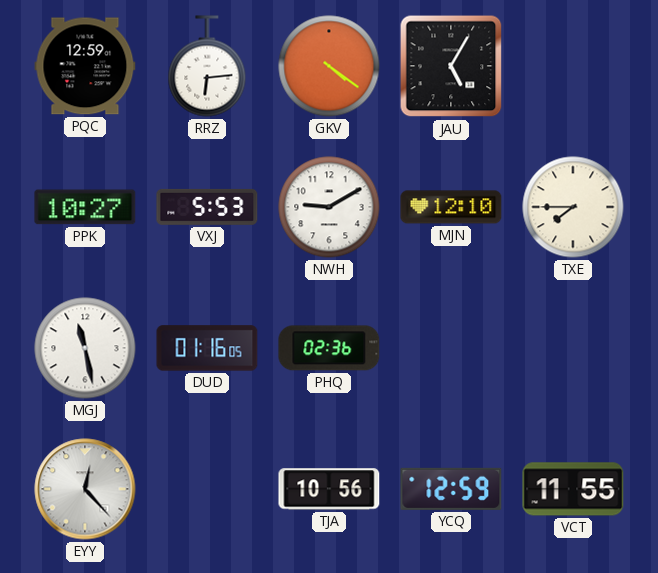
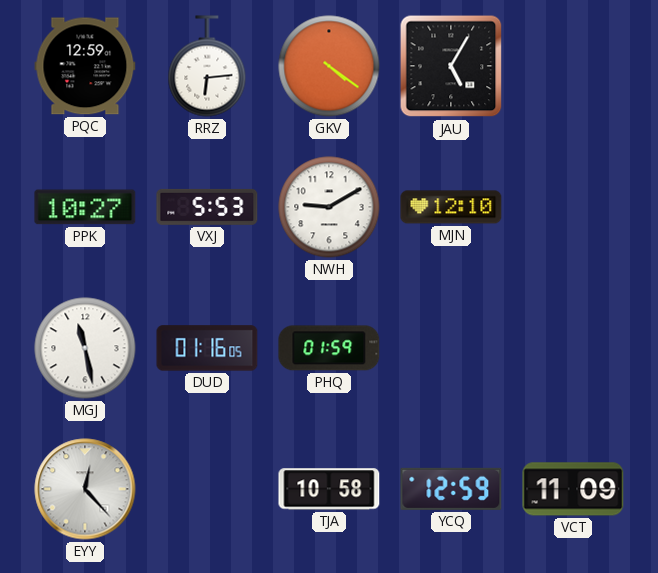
TXE: 7:45 -> none
PHQ: 02:36 -> 01:59
TJA: 10:56 -> 10:58
VCT: 11:55 -> 11:09
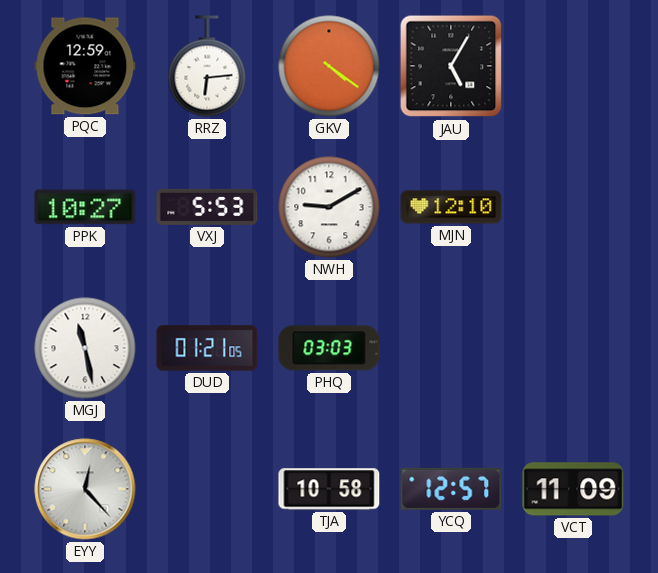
DUD: 01:16 -> 01:21
PHQ: 01:59 -> 03:03
YCQ: 12:59 -> 12:57
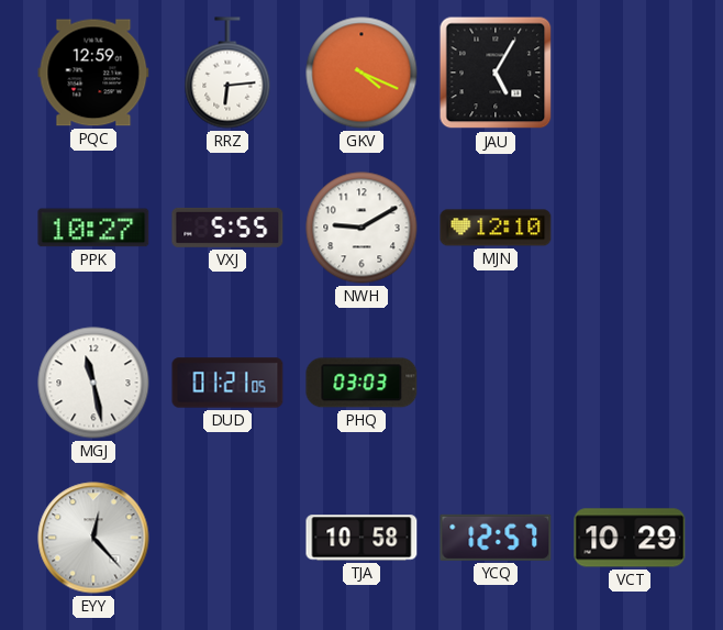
GKV: 4:21 -> 4:19
VXJ: 5:53 -> 5:55
VCT: 11:09 -> 10:29
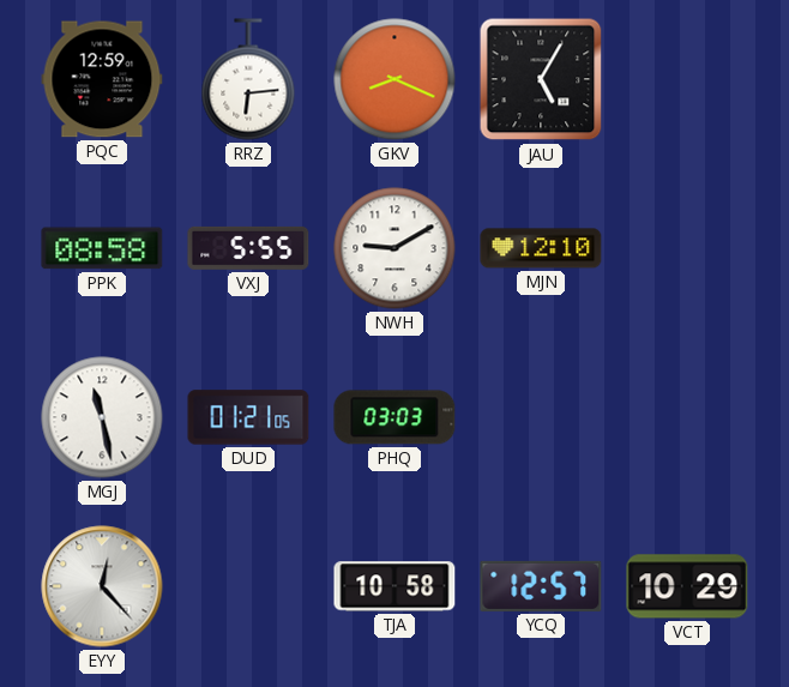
GKV: 4:19 -> 8:19
PPK: 10:27 -> 08:58
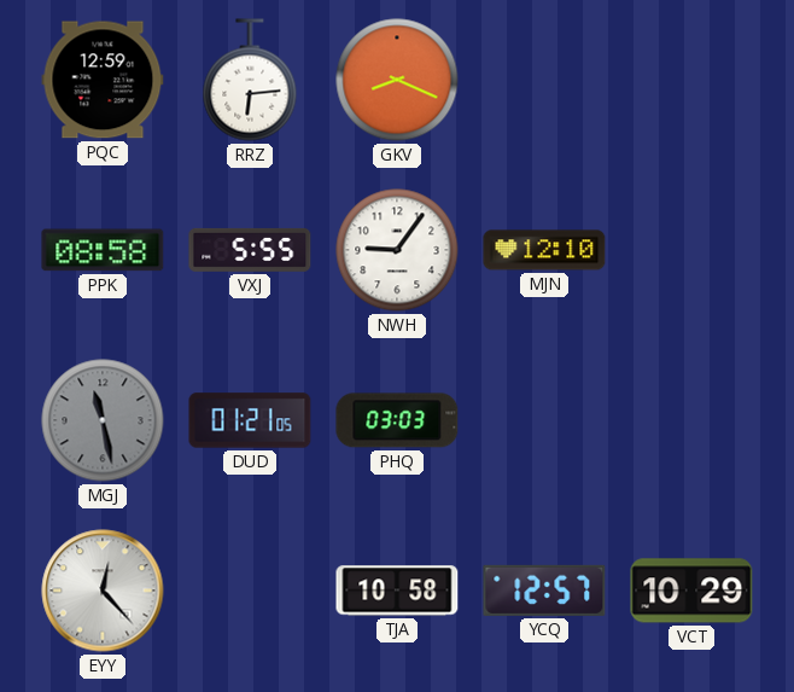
JAU: 5:05 -> none
NWH: 9:10 -> 9:06
MGJ dial: white -> grey
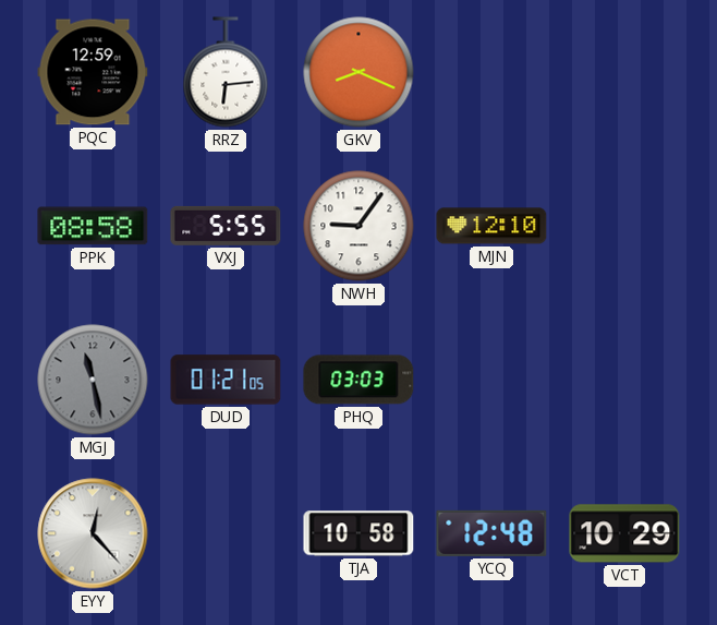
YCQ: 12:57 -> 12:48
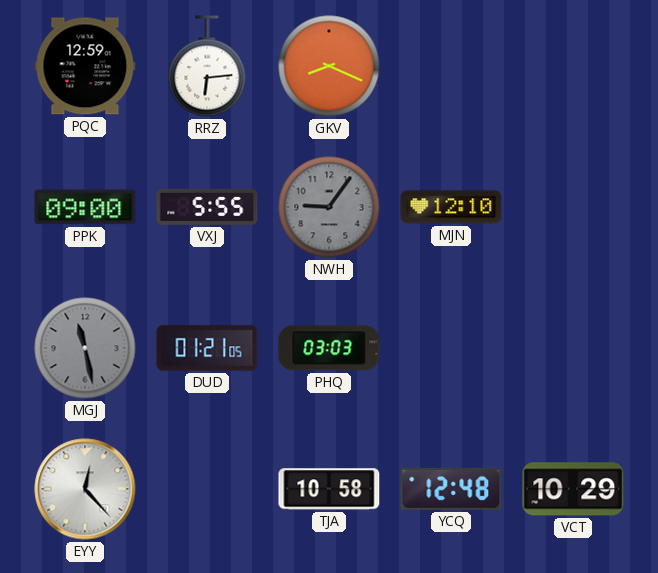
PPK: 08:58 -> 09:00
NWH dial: white -> grey
